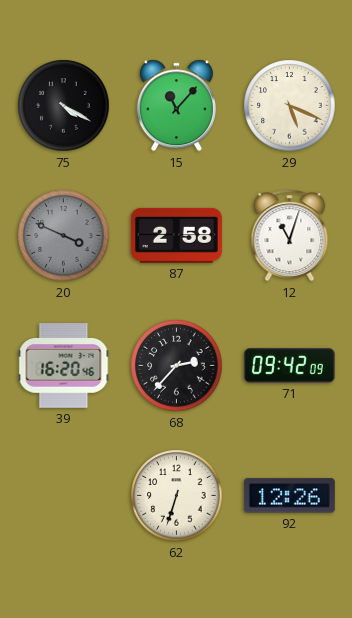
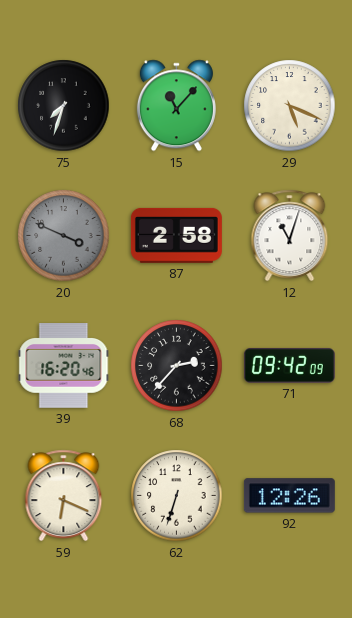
75: 4:20 -> 7:33
59: none -> 6:19
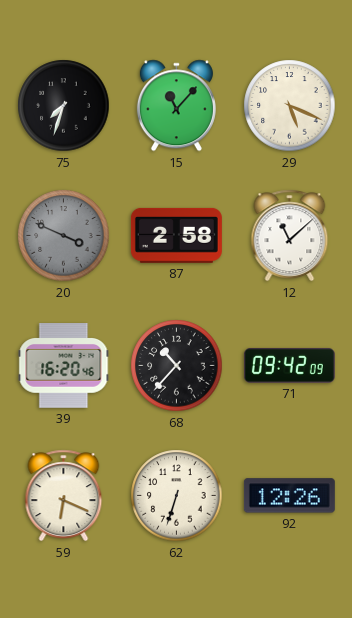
12: 11:03 -> 11:08
68: 2:37 -> 10:37
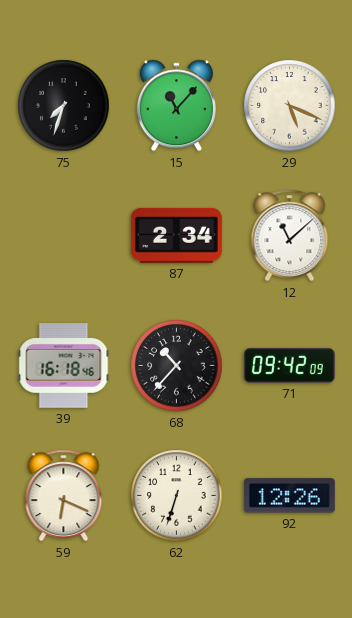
20: 3:49 -> none
87: 2:58 -> 2:34
39: 16:20 -> 16:18
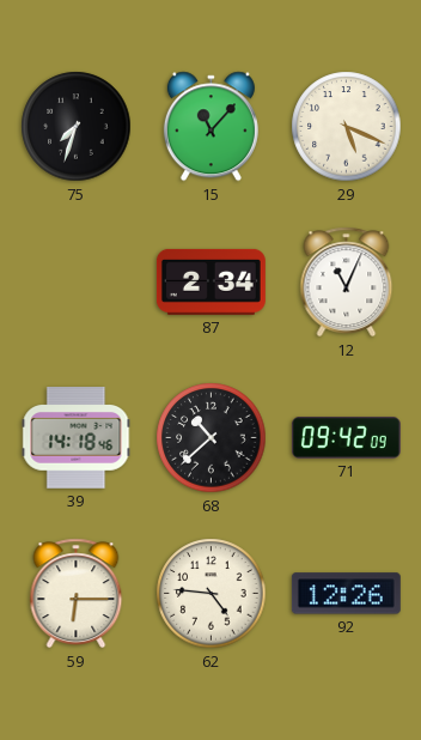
12: 11:08 -> 11:04
39: 16:18 -> 14:18
68: 10:37 -> 10:38
59: 6:19 -> 6:15
62: 6:33 -> 4:46
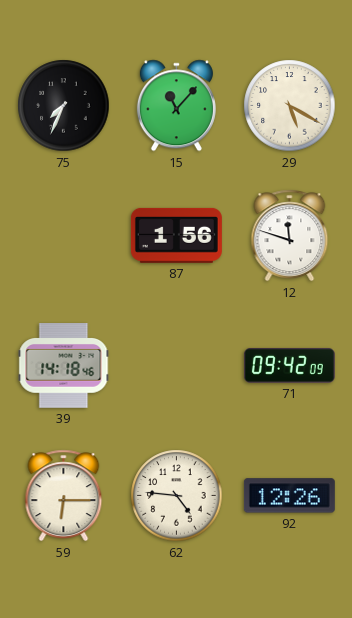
75: 7:33 -> 7:34
29: 5:19 -> 5:20
87: 2:34 -> 1:56
12: 11:04 -> 11:48
68: 10:38 -> none
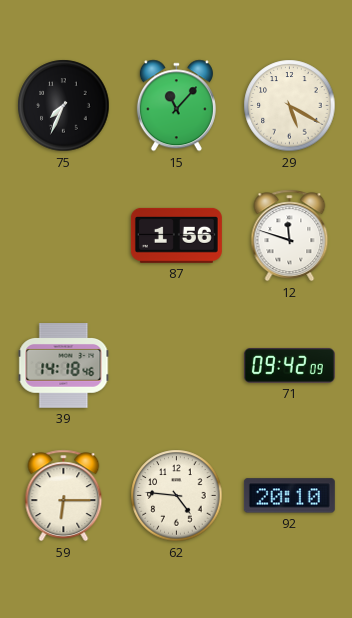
92: 12:26 -> 20:10
